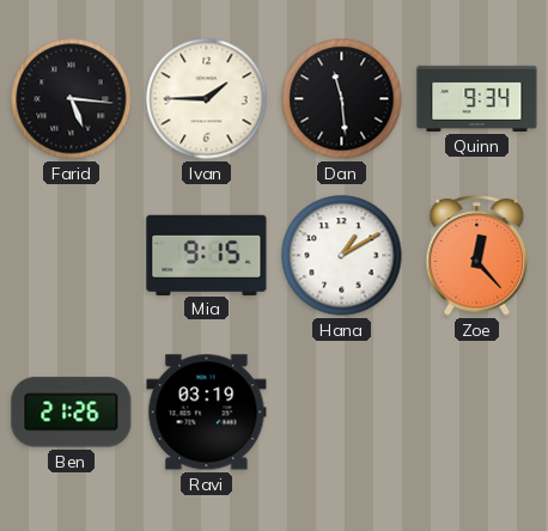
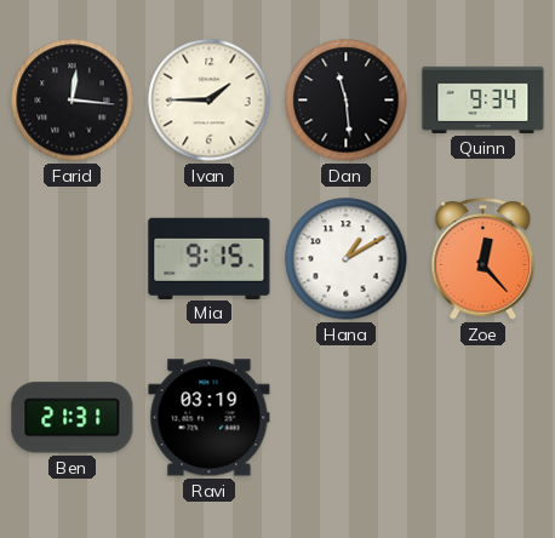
Farid: 5:16 -> 12:16
Ben: 21:26 -> 21:31
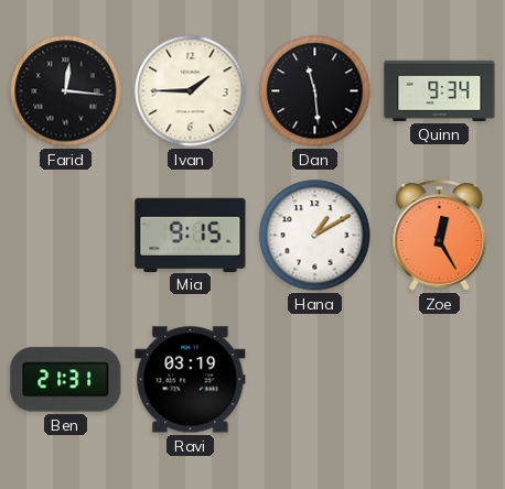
Zoe: 12:23 -> 12:25
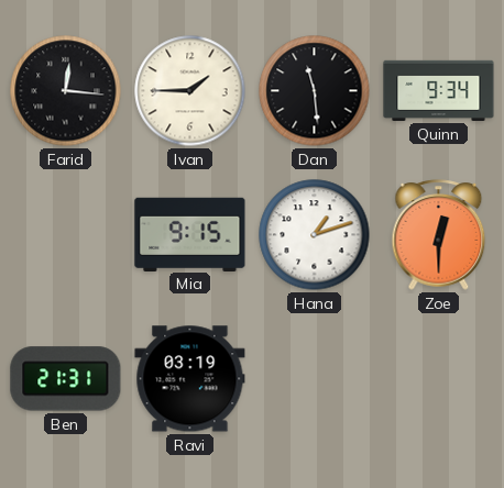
Hana: 1:10 -> 1:12
Zoe: 12:25 -> 12:30
